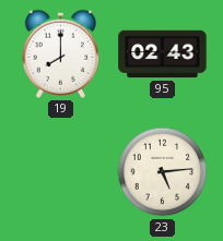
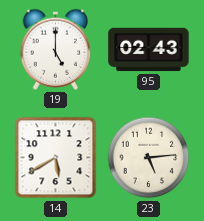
19: 8:00 -> 5:00
14: none -> 5:40
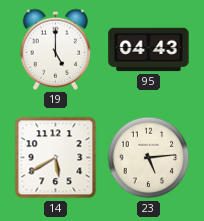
95: 02:43 -> 04:43
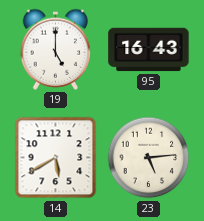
95: 04:43 -> 16:43
